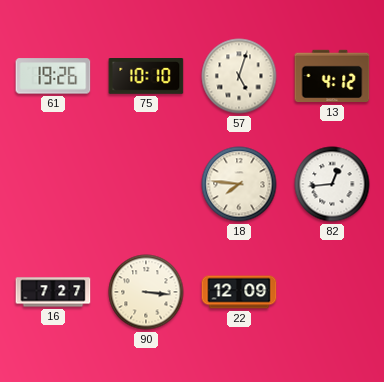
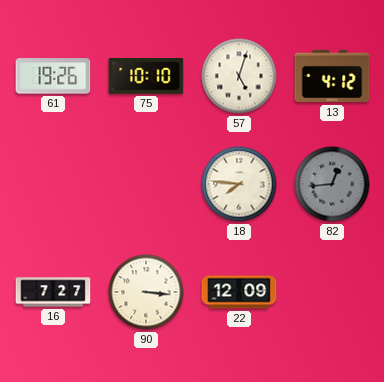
82 dial: white -> grey
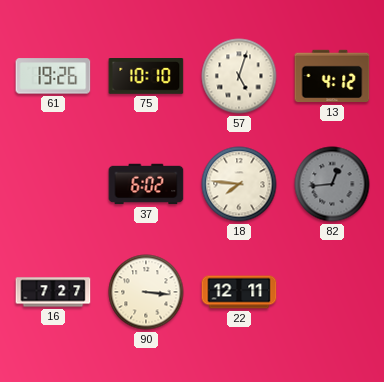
37: none -> 6:02
22: 12:09 -> 12:11
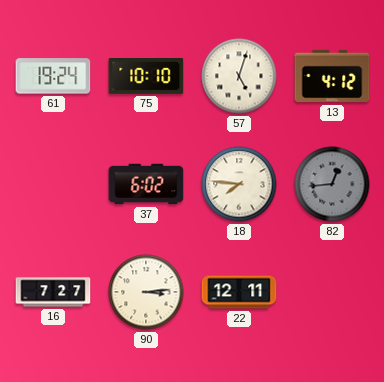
61: 19:26 -> 19:24
90: 3:16 -> 3:14
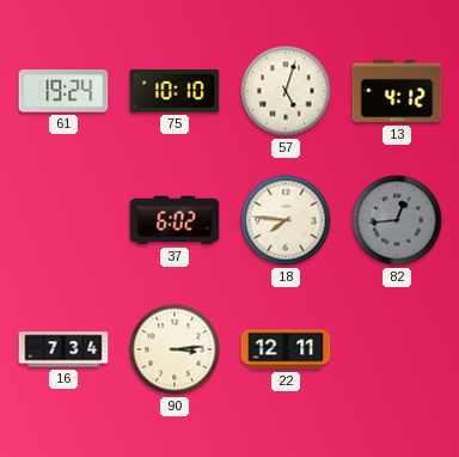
16: 7:27 -> 7:34
